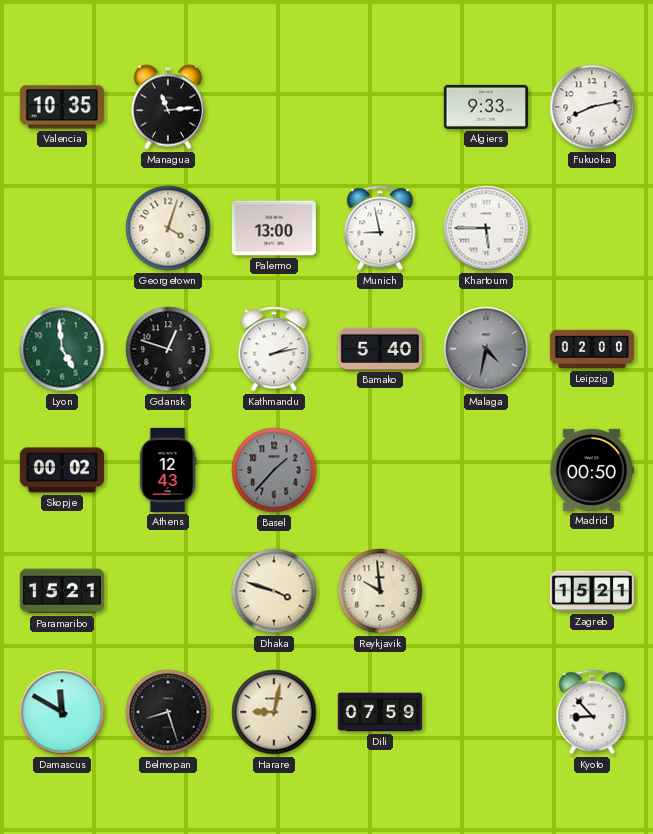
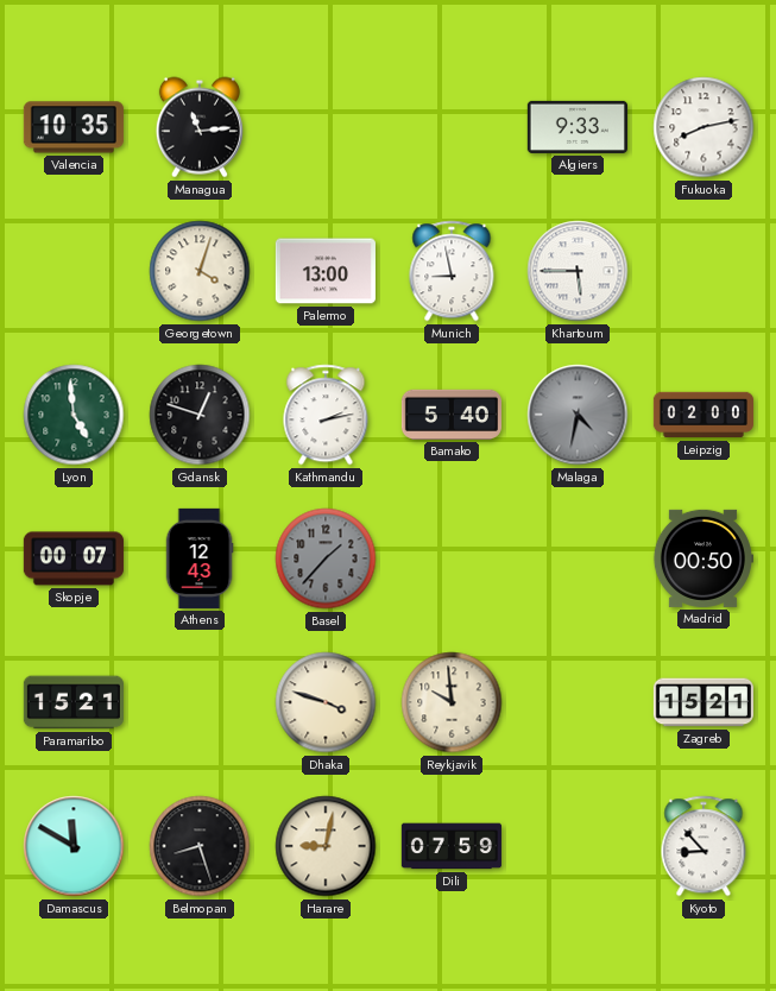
Skopje: 00:02 -> 00:07
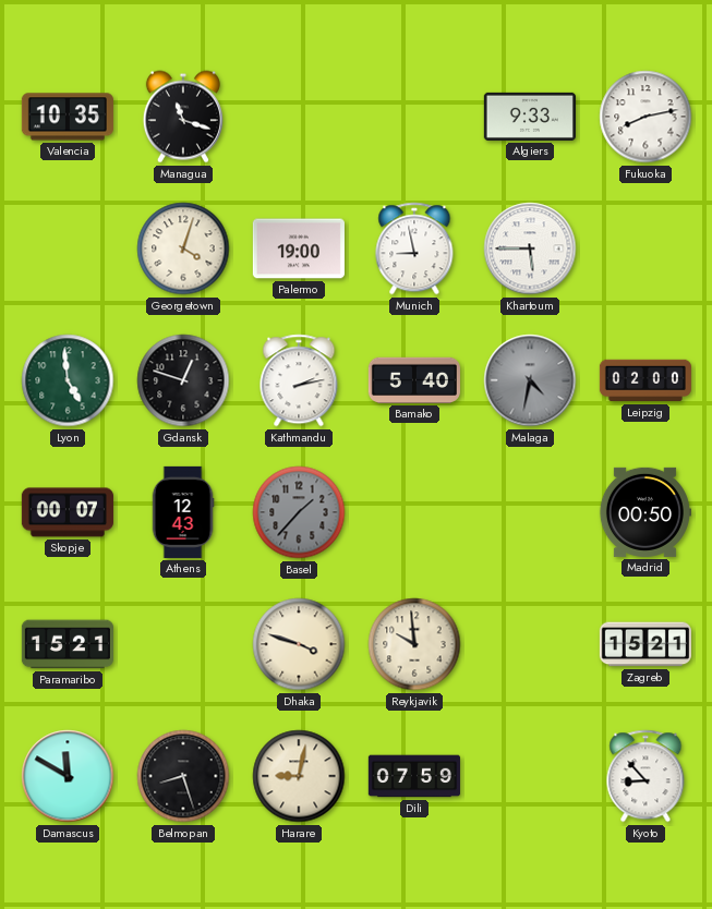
Managua: 11:14 -> 11:18
Palermo: 13:00 -> 19:00
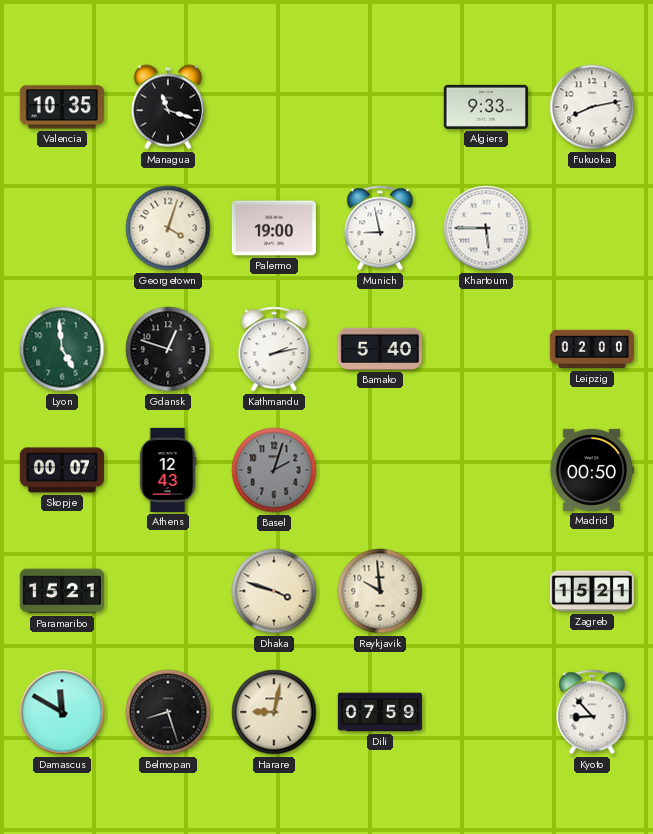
Malaga: 4:32 -> none
Basel: 1:37 -> 2:03
